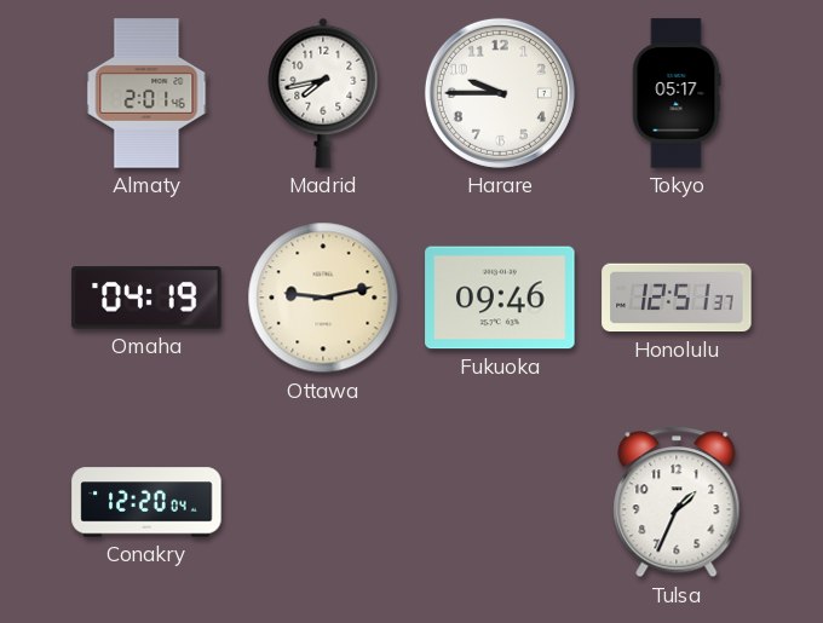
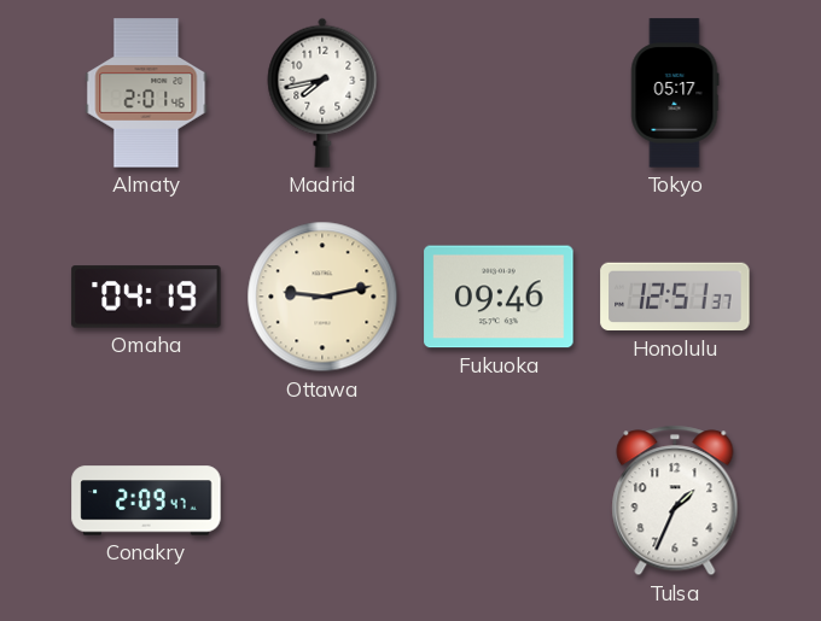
Harare: 9:45 -> none
Conakry: 12:20 -> 2:09
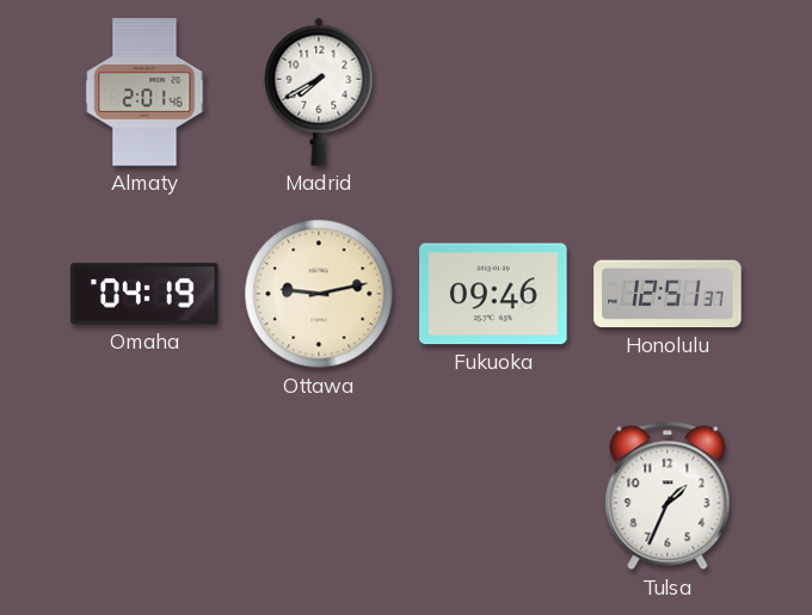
Madrid: 7:43 -> 7:40
Tokyo: 05:17 -> none
Conakry: 2:09 -> none
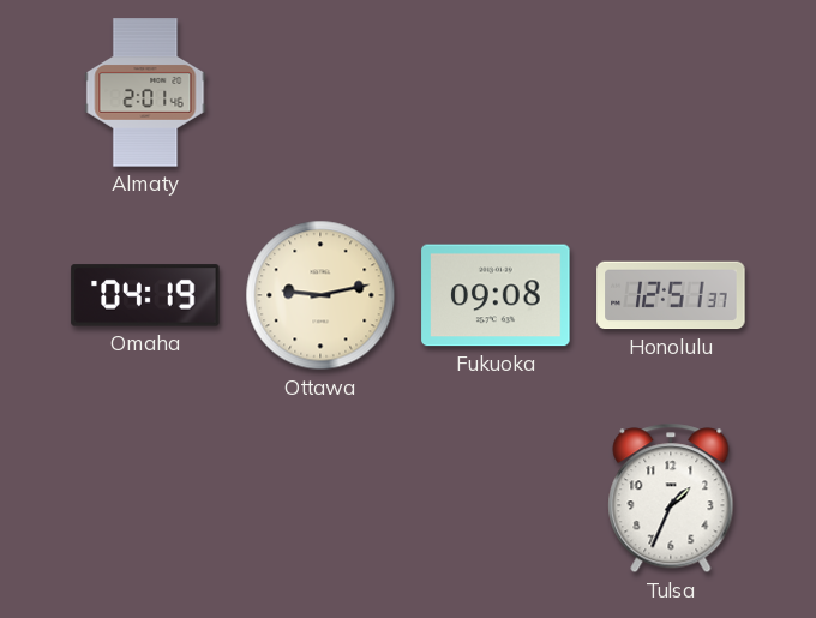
Madrid: 7:40 -> none
Fukuoka: 09:46 -> 09:08
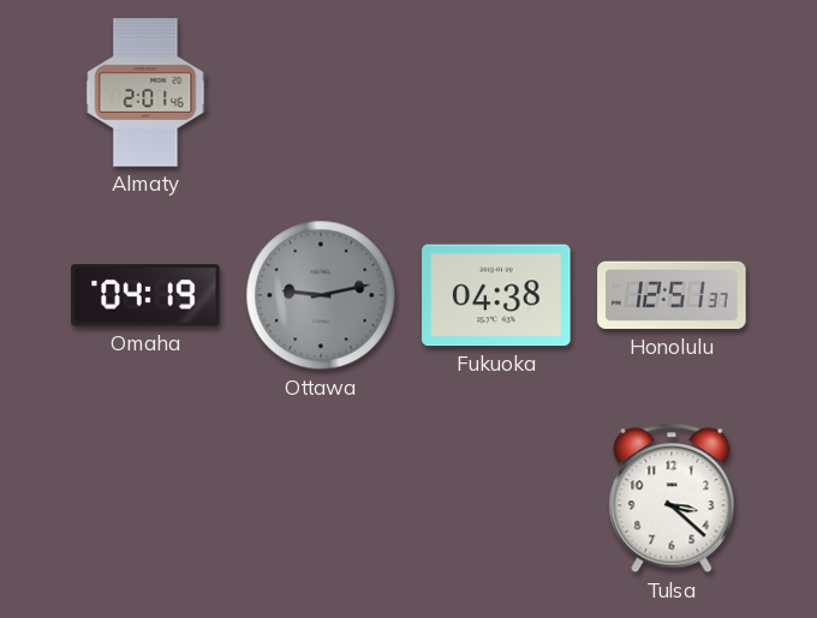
Ottawa dial: cream -> grey
Fukuoka: 09:08 -> 04:38
Tulsa: 1:34 -> 3:22
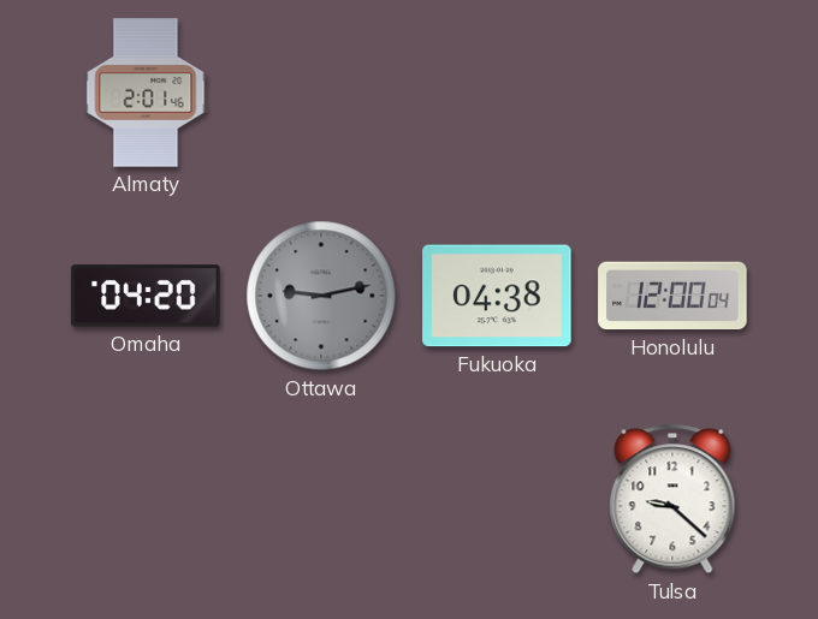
Omaha: 04:19 -> 04:20
Honolulu: 12:51 -> 12:00
Tulsa: 3:22 -> 9:22
